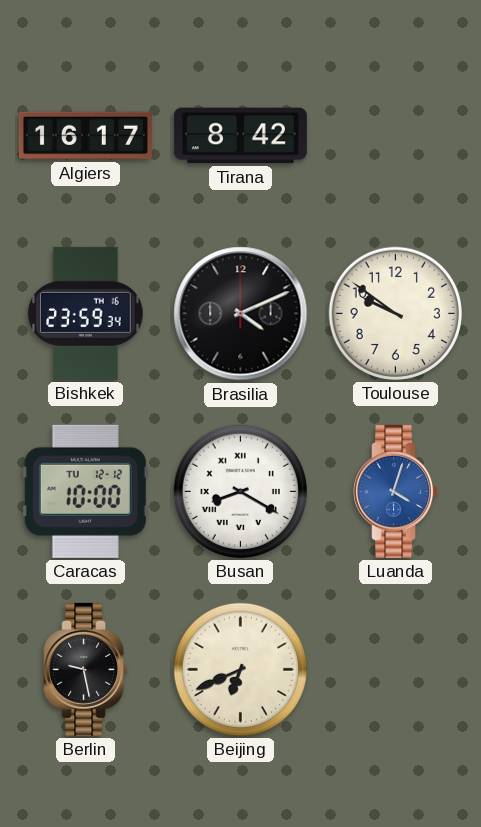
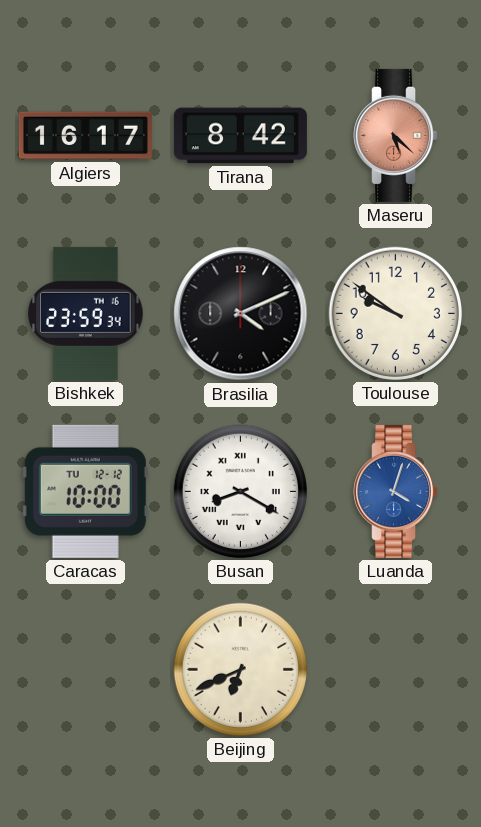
Maseru: none -> 5:22
Berlin: 9:28 -> none
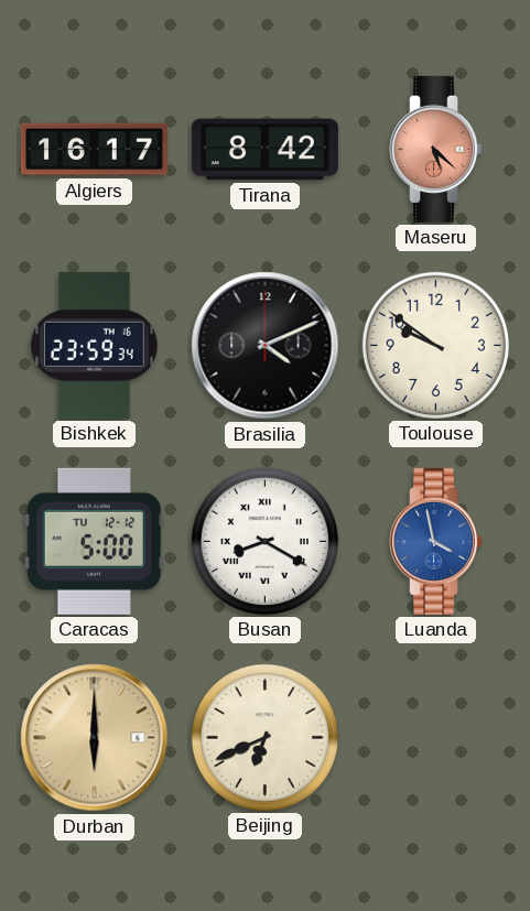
Caracas: 10:00 -> 5:00
Luanda: 4:03 -> 3:58
Durban: none -> 6:00
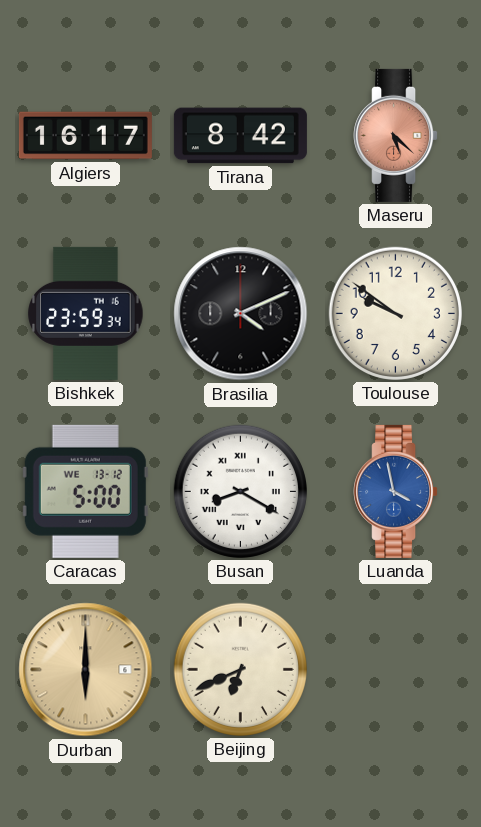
Caracas date: TU 12-12 -> WE 13-12
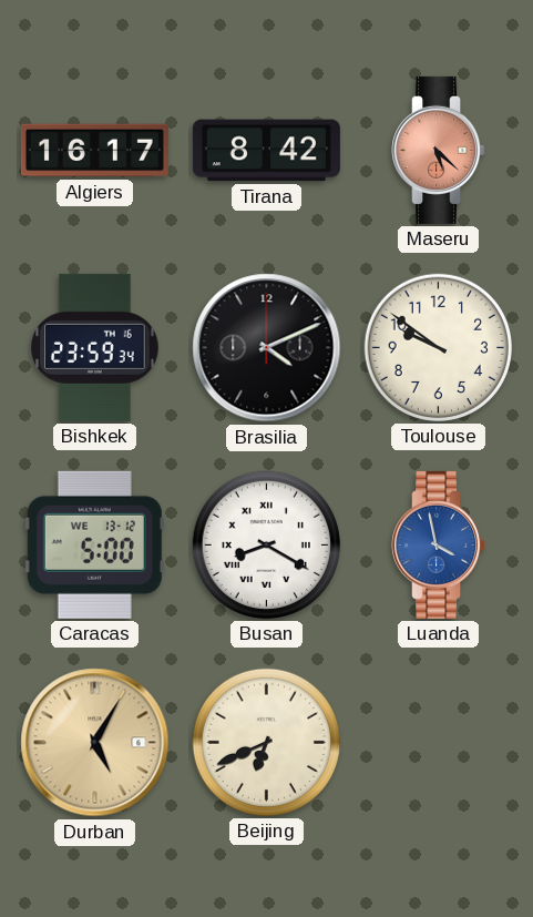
Durban: 6:00 -> 5:05
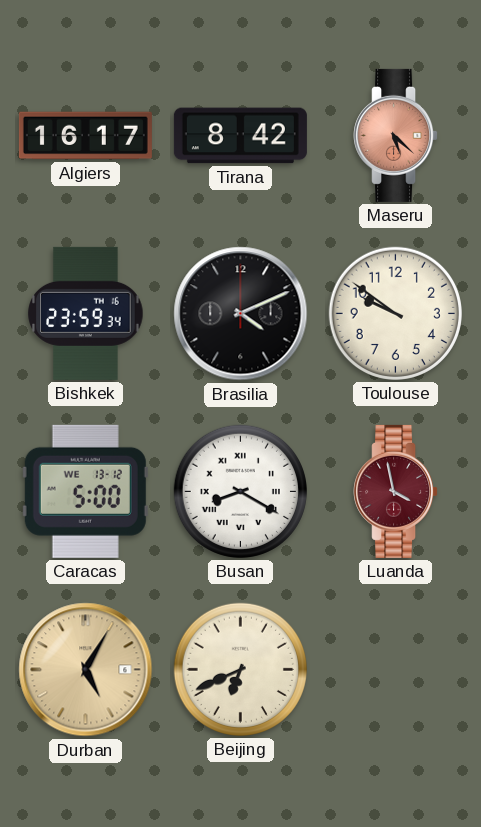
Luanda dial: blue -> burgundy
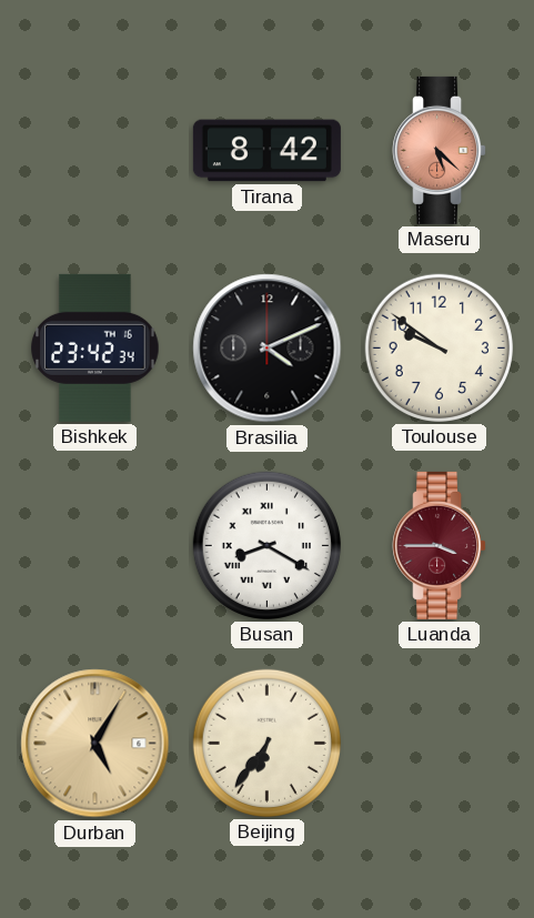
Algiers: 16:17 -> none
Bishkek: 23:59 -> 23:42
Caracas: 5:00 -> none
Luanda: 3:58 -> 3:45
Beijing: 6:41 -> 6:36
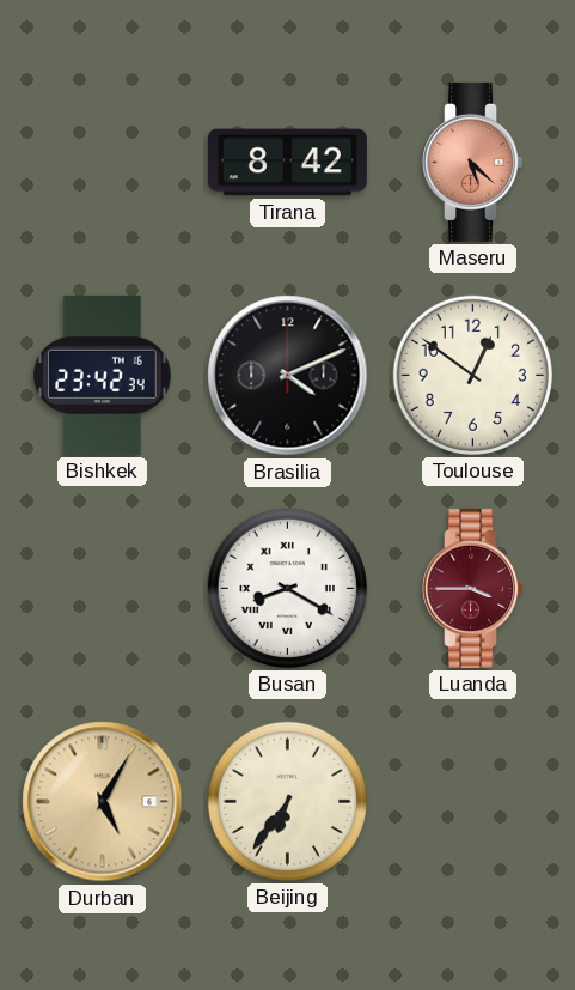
Toulouse: 9:51 -> 12:51
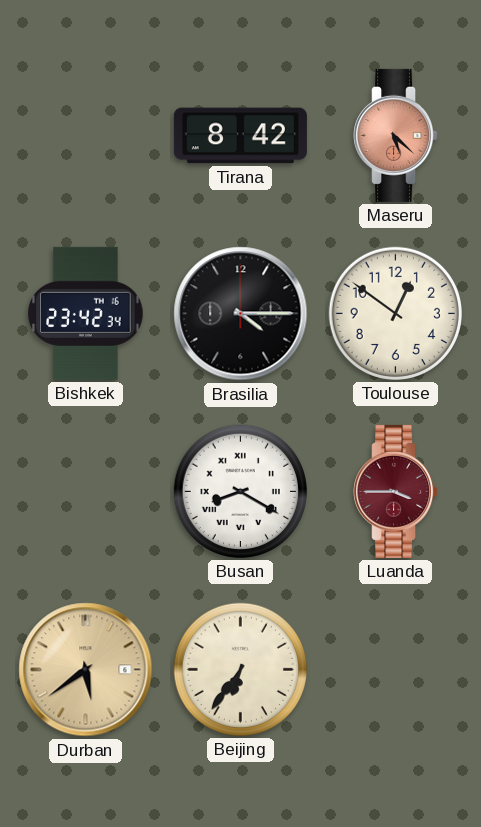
Brasilia: 4:11 -> 4:15
Durban: 5:05 -> 5:39
